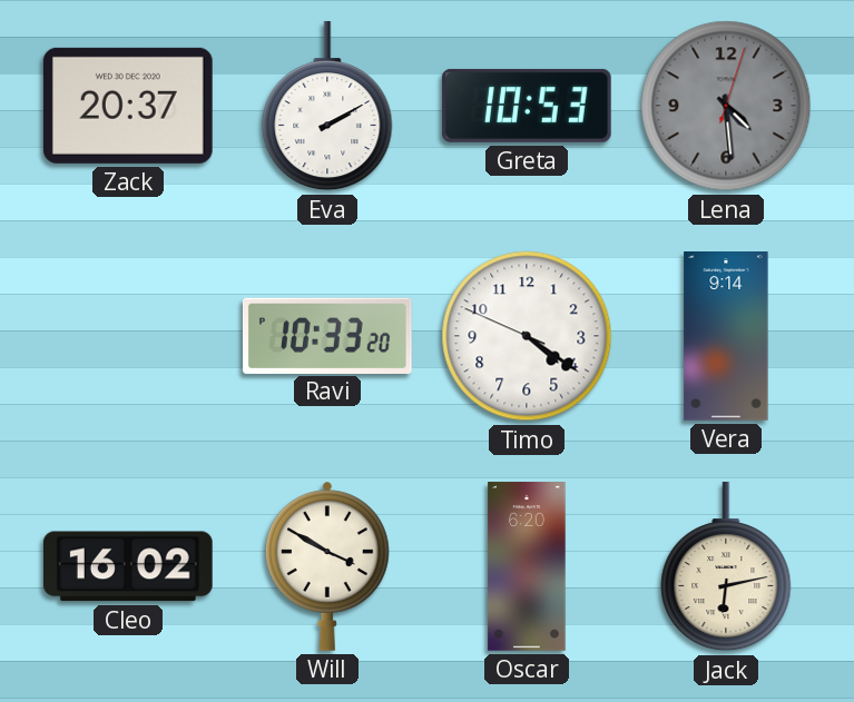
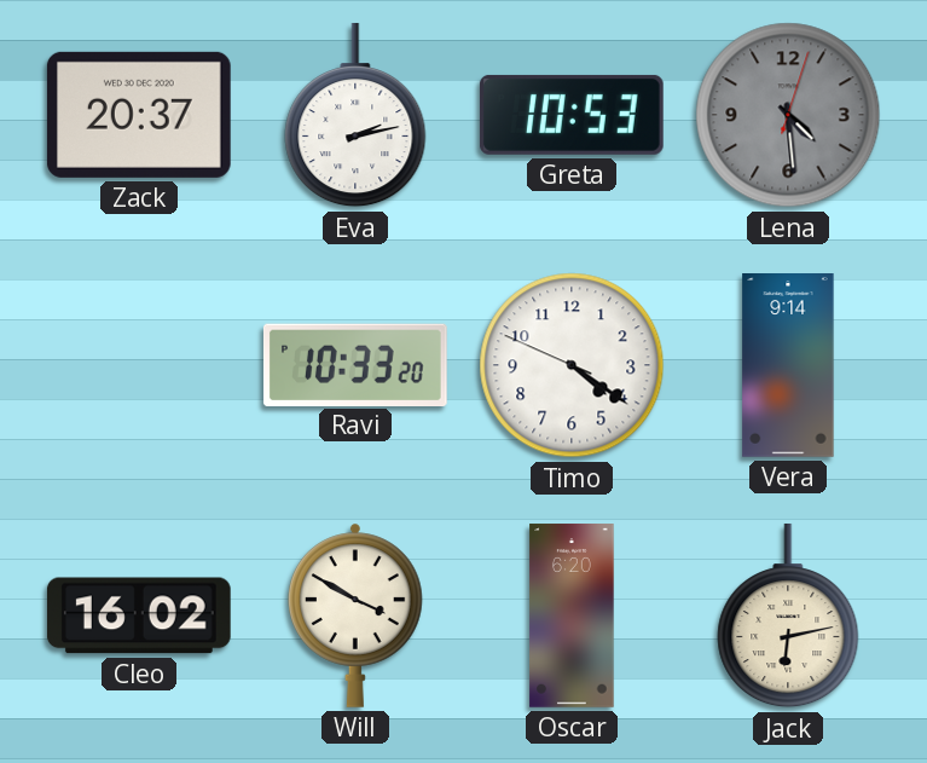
Eva: 2:10 -> 2:13
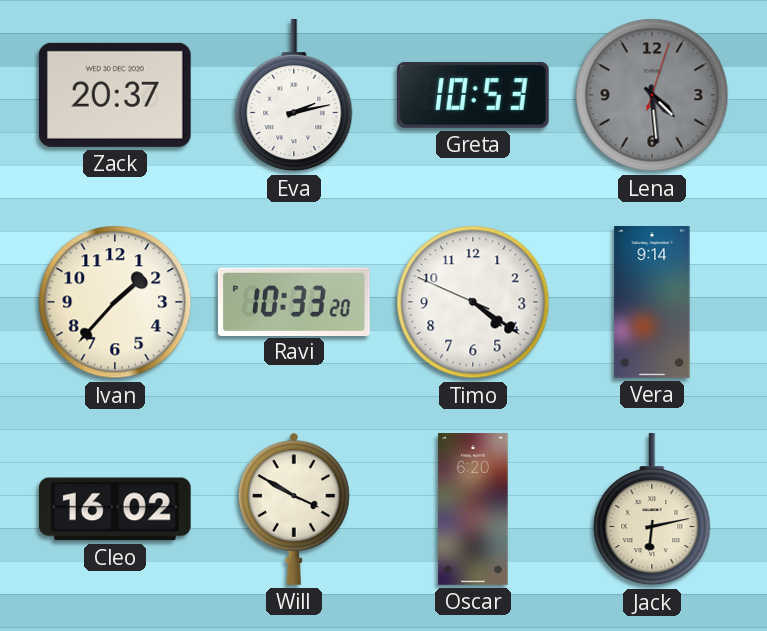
Ivan: none -> 1:37
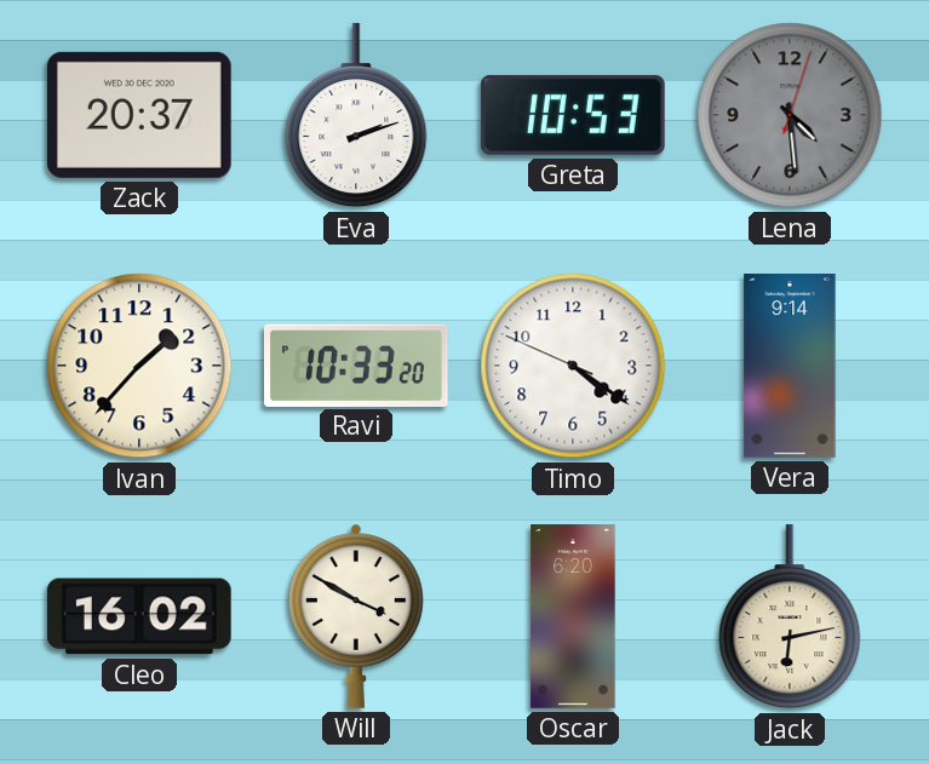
Eva: 2:13 -> 2:12
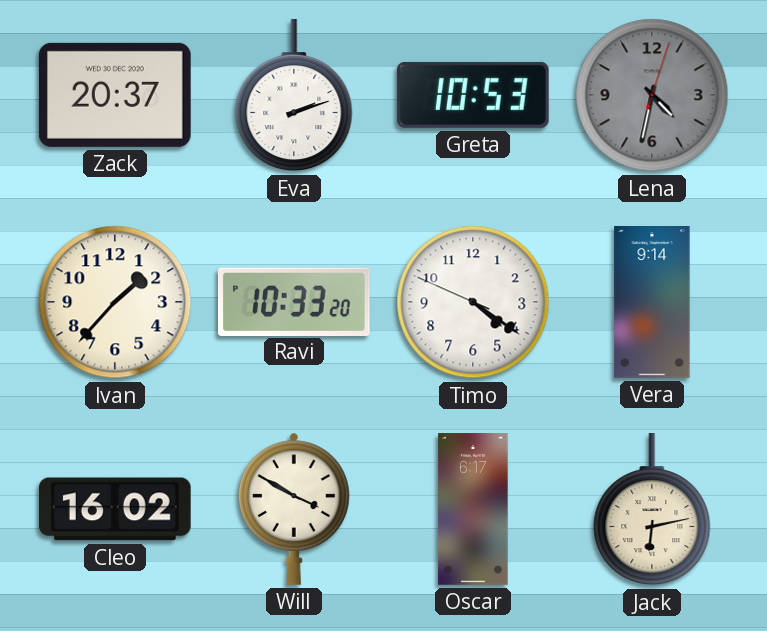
Lena: 4:29 -> 4:32
Oscar: 6:20 -> 6:17
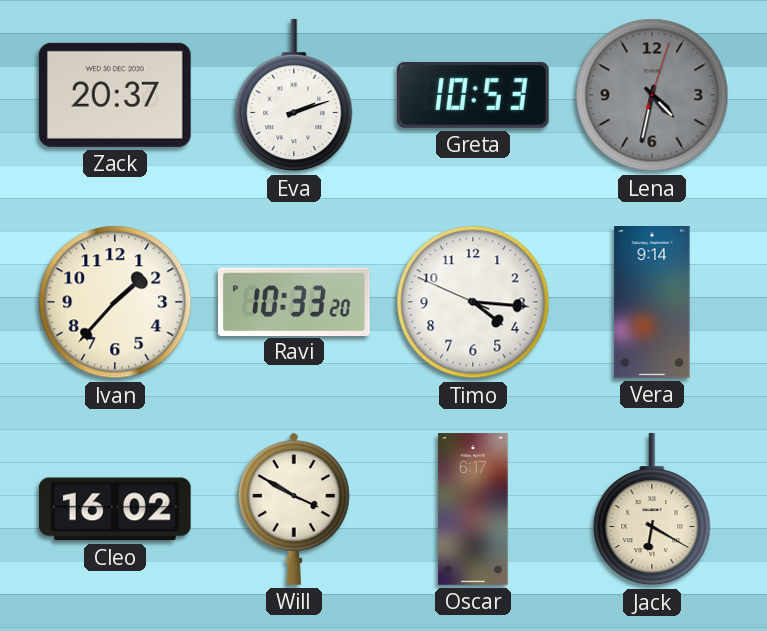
Timo: 4:20 -> 4:15
Jack: 6:13 -> 6:20
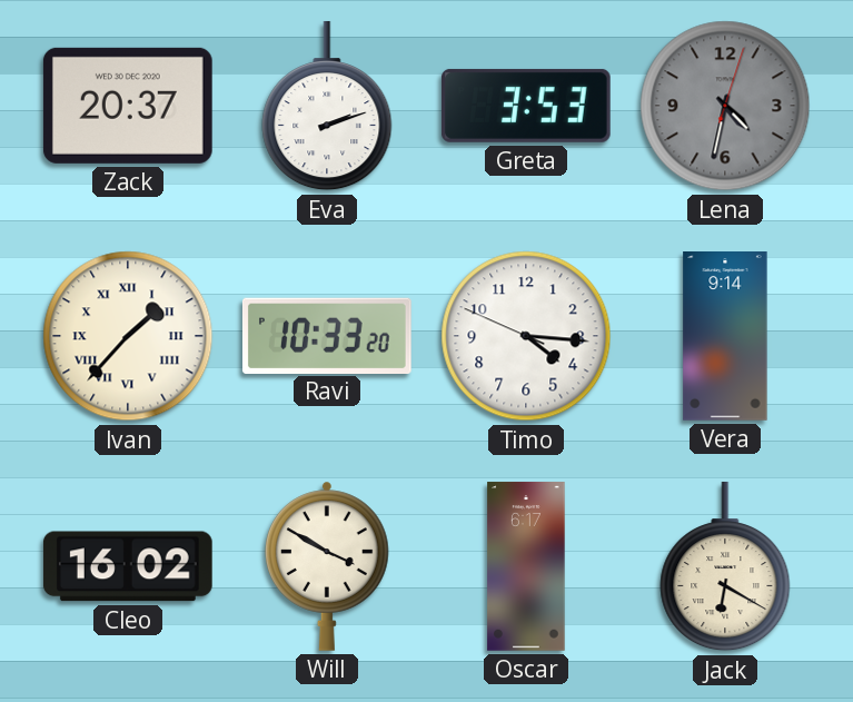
Greta: 10:53 -> 3:53
Ivan numerals: Arabic -> Roman
